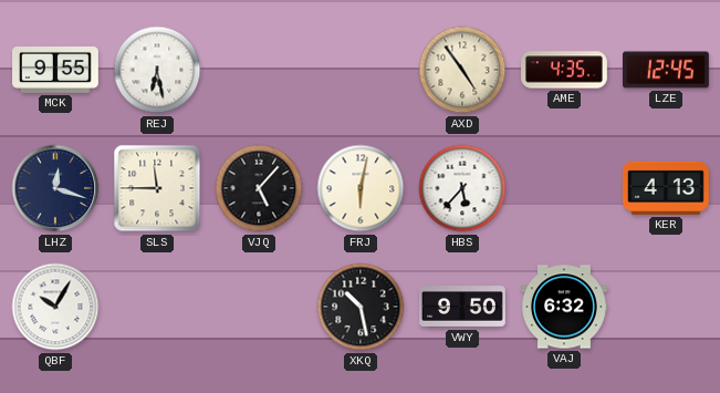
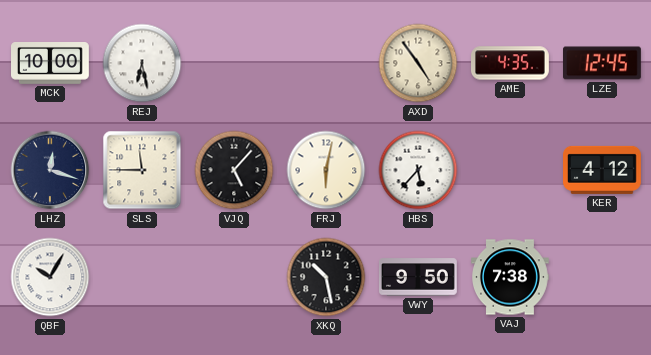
MCK: 9:55 -> 10:00
KER: 4:13 -> 4:12
VAJ: 6:32 -> 7:38
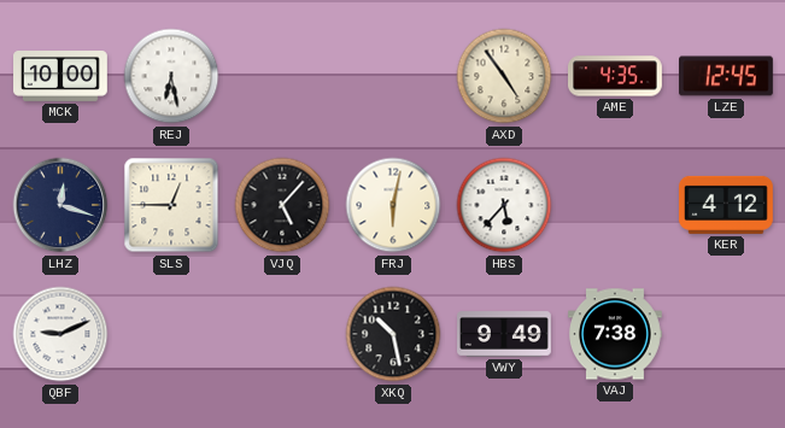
SLS: 11:45 -> 12:45
QBF: 10:05 -> 9:11
VWY: 9:50 -> 9:49
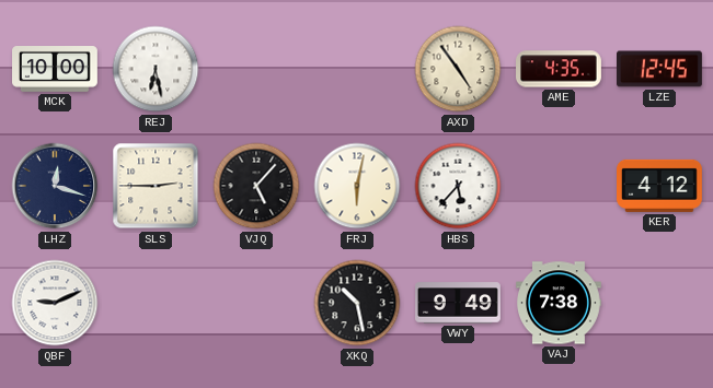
SLS: 12:45 -> 2:45
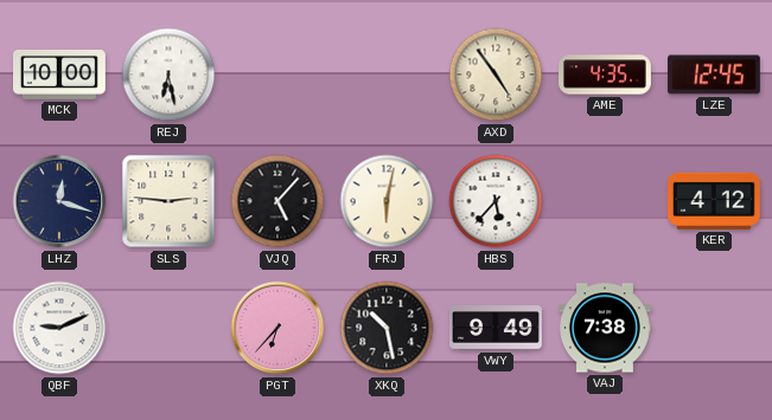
SLS: 2:45 -> 2:46
PGT: none -> 6:37
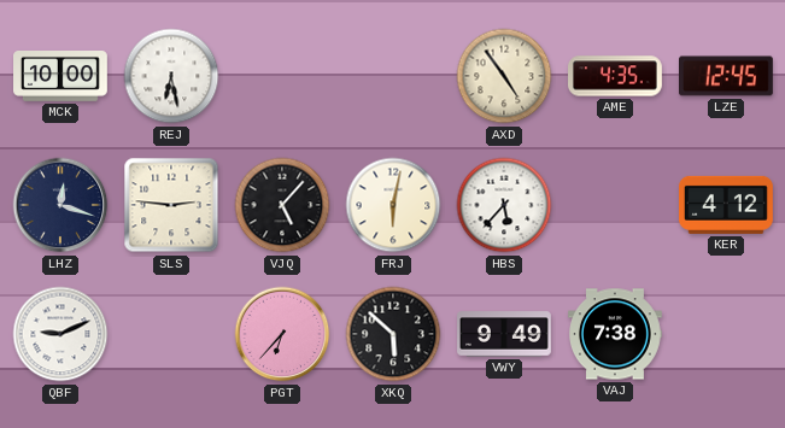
XKQ: 10:28 -> 5:52
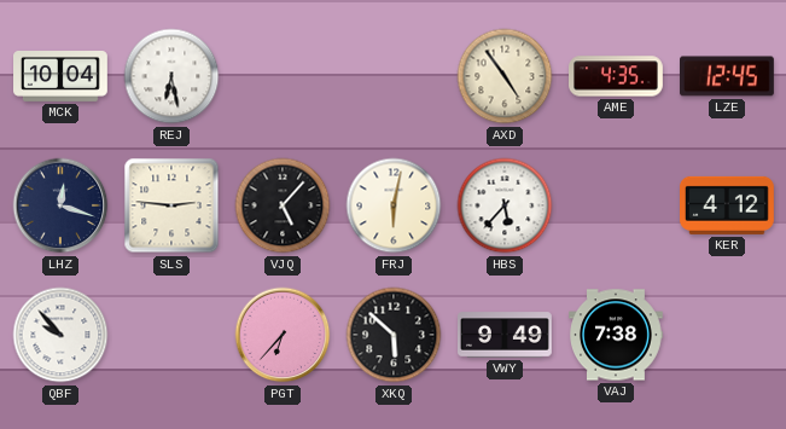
MCK: 10:00 -> 10:04
QBF: 9:11 -> 9:53
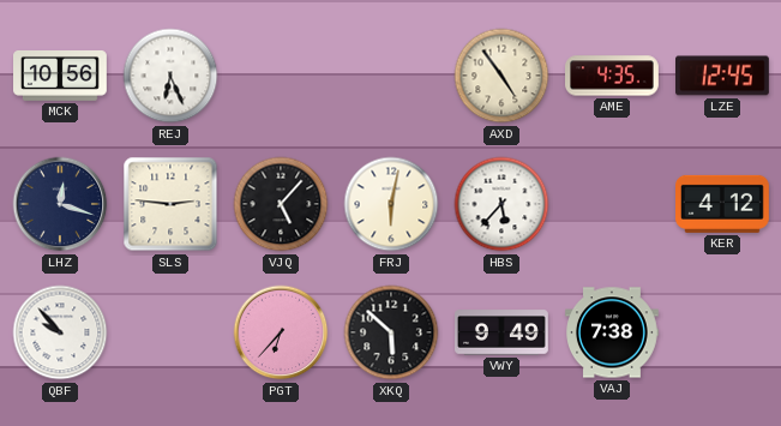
MCK: 10:04 -> 10:56
REJ: 6:28 -> 6:26
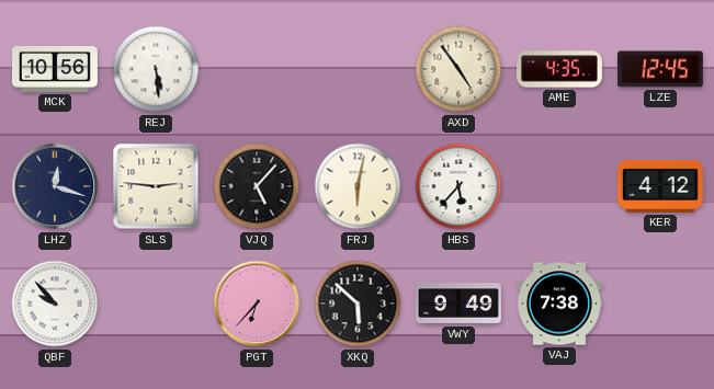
REJ: 6:26 -> 5:29
